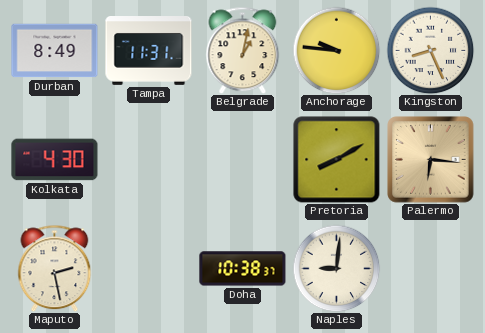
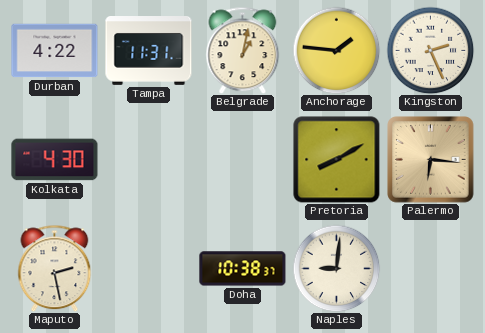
Durban: 8:49 -> 4:22
Anchorage: 9:46 -> 1:46
Kingston: 8:26 -> 2:26
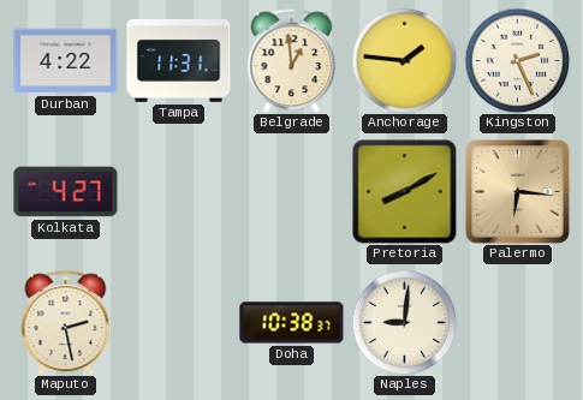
Belgrade: 1:02 -> 12:59
Kolkata: 4:30 -> 4:27
